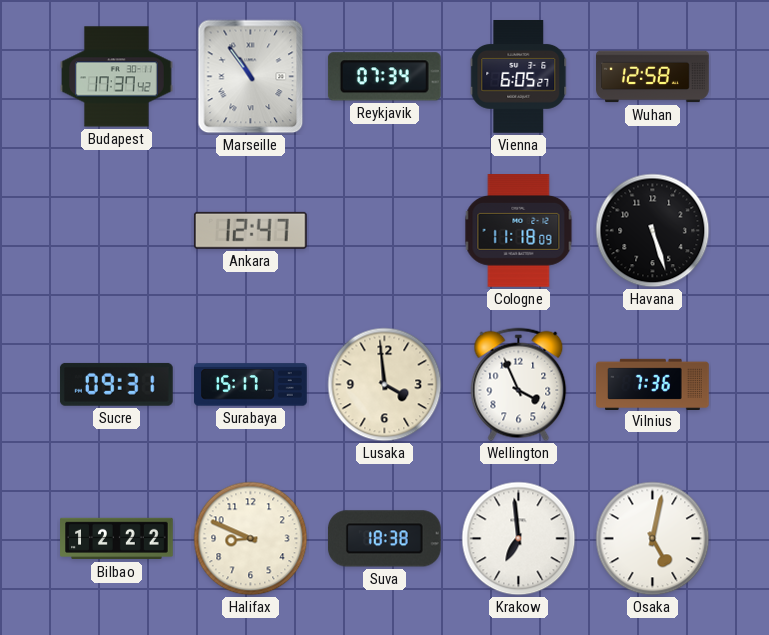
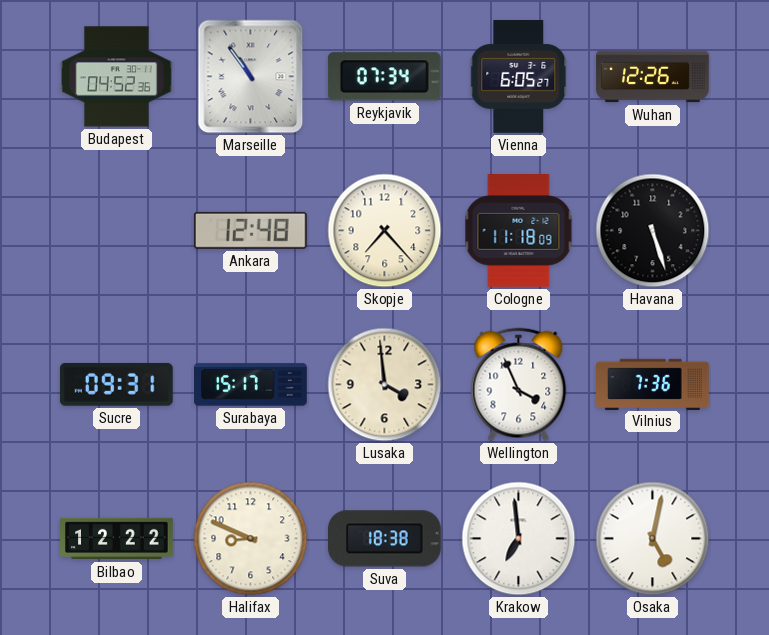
Budapest: 17:37 -> 04:52
Wuhan: 12:58 -> 12:26
Ankara: 12:47 -> 12:48
Skopje: none -> 7:23
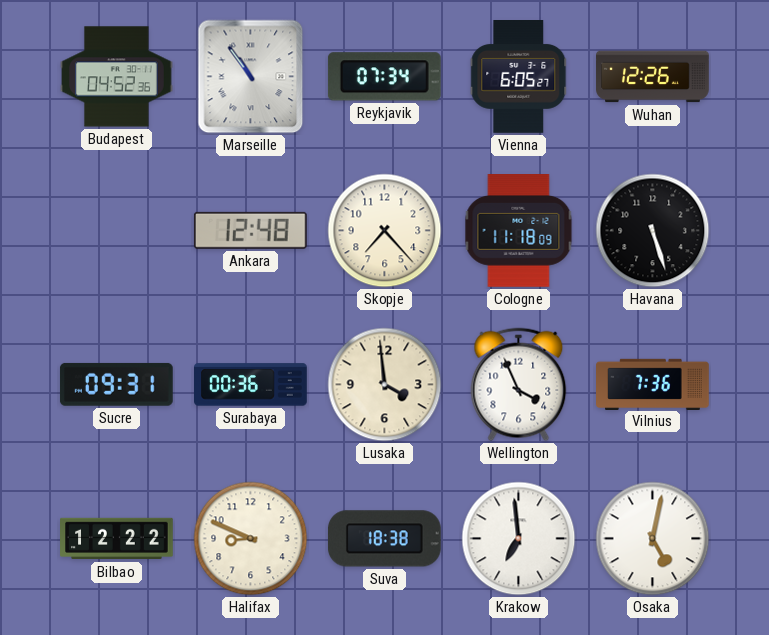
Surabaya: 15:17 -> 00:36
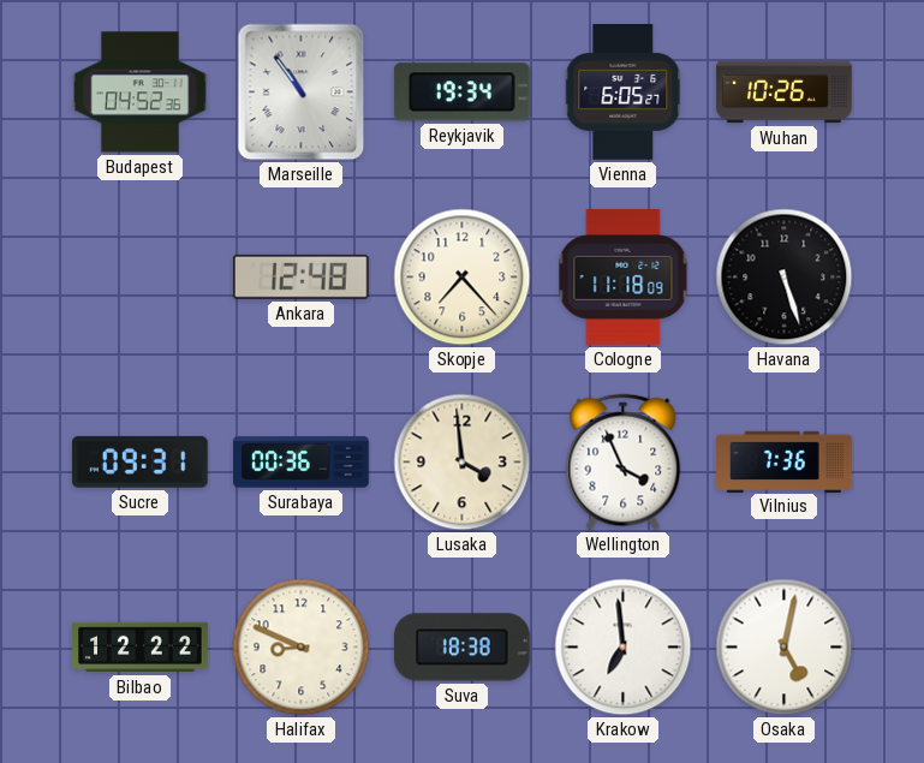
Reykjavik: 07:34 -> 19:34
Wuhan: 12:26 -> 10:26
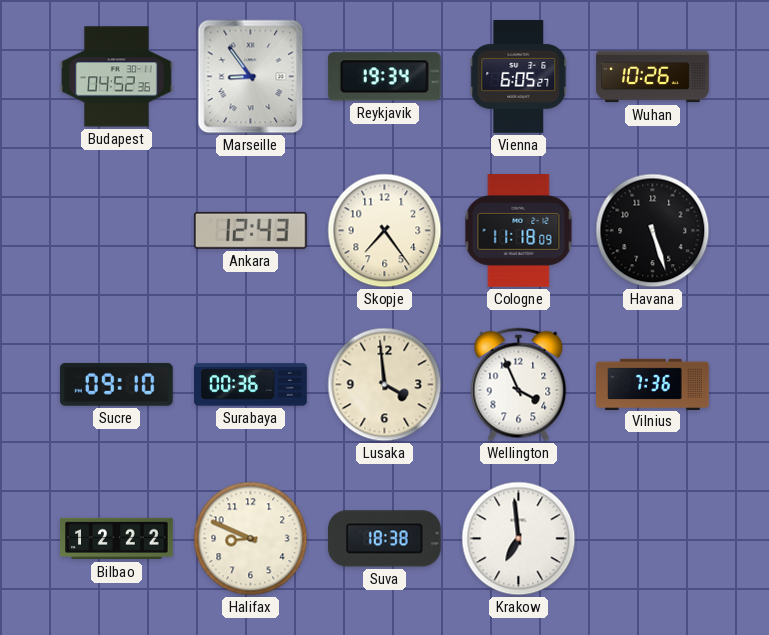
Marseille: 10:54 -> 8:54
Ankara: 12:48 -> 12:43
Skopje: 7:23 -> 7:24
Sucre: 09:31 -> 09:10
Osaka: 5:02 -> none
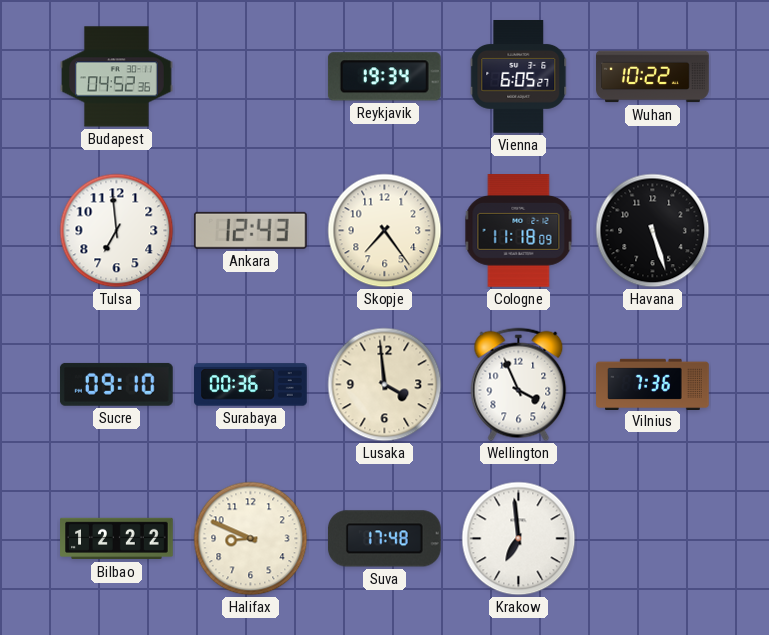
Marseille: 8:54 -> none
Wuhan: 10:26 -> 10:22
Tulsa: none -> 6:59
Suva: 18:38 -> 17:48
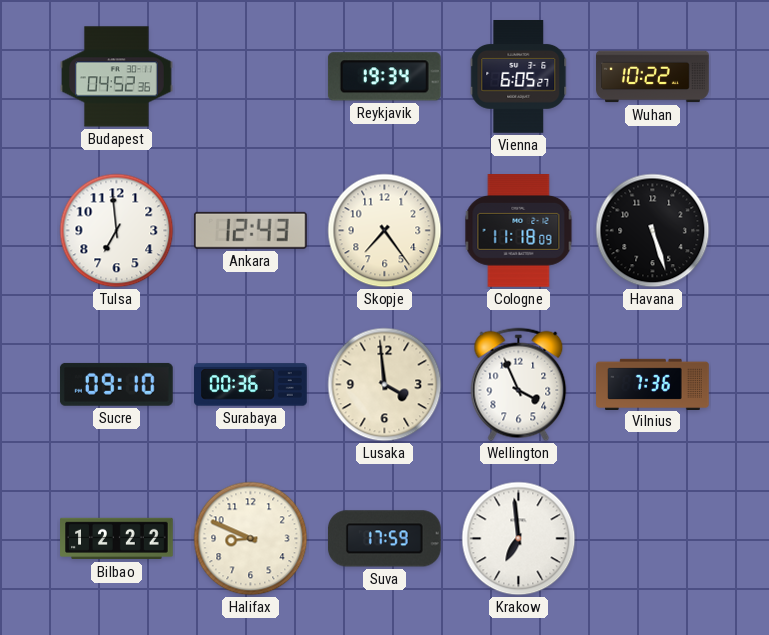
Suva: 17:48 -> 17:59
